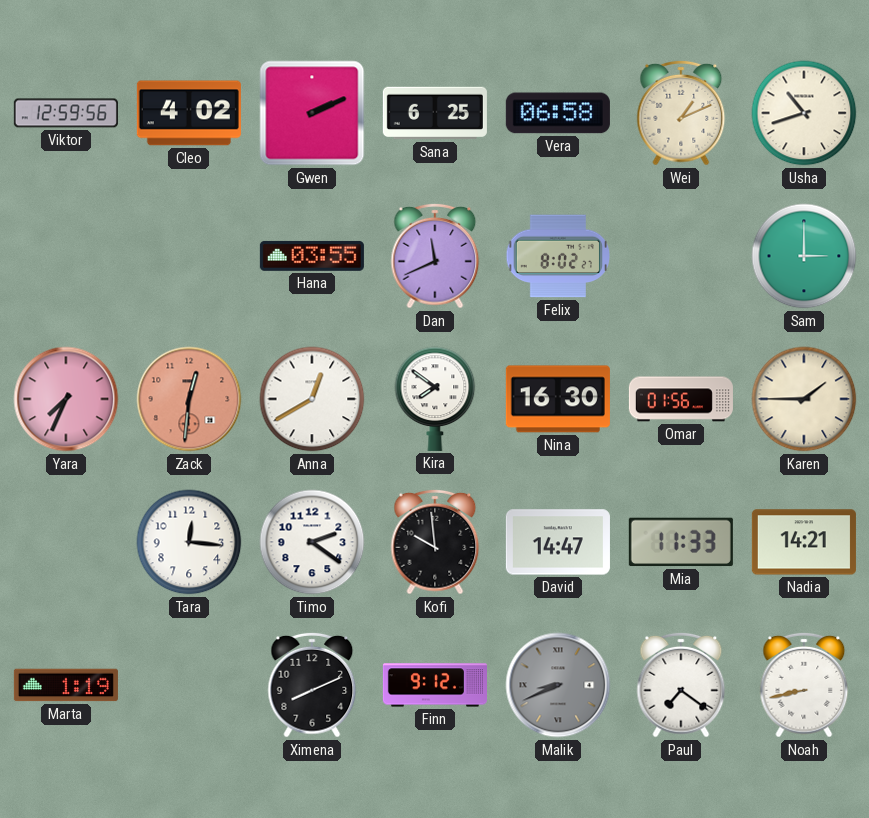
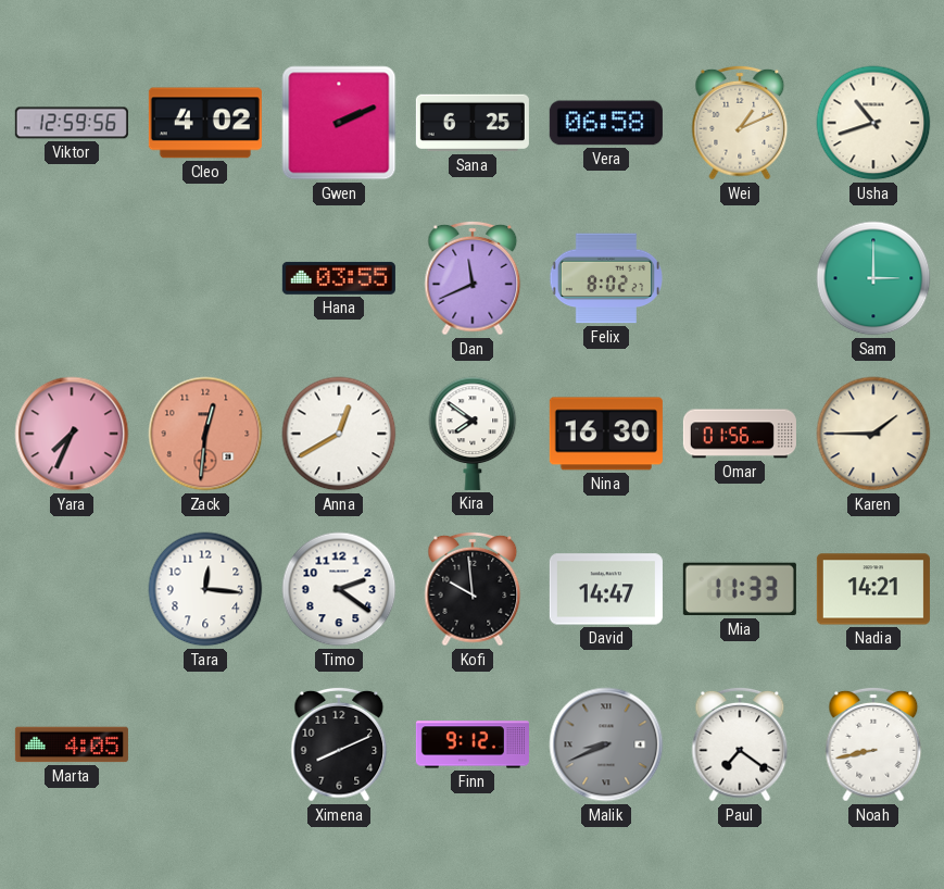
Marta: 1:19 -> 4:05
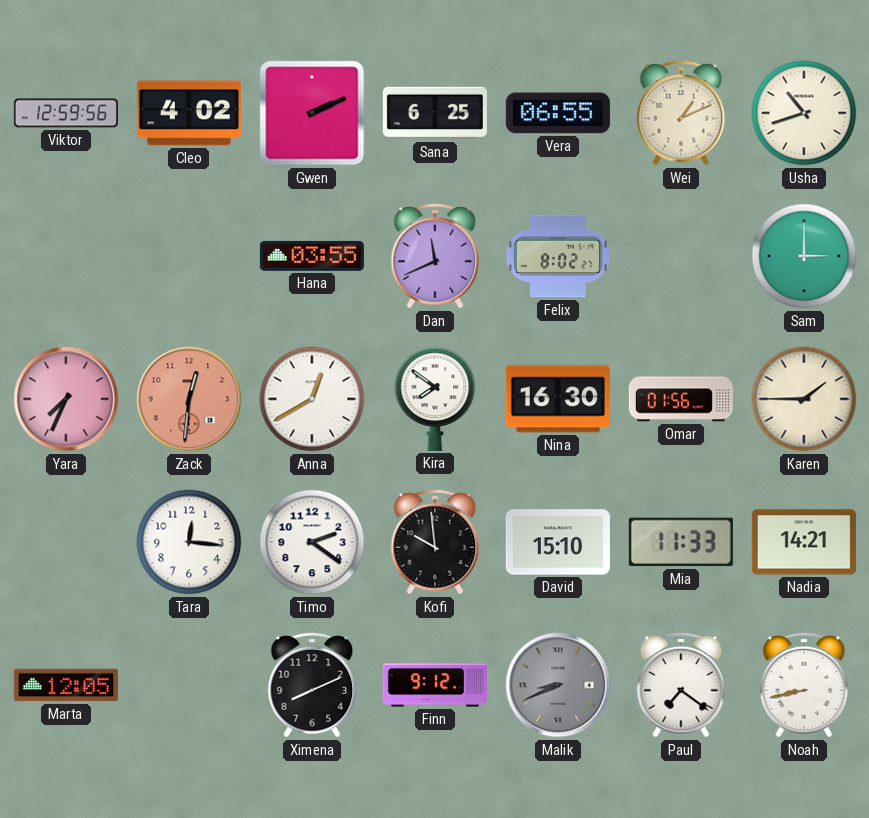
Vera: 06:58 -> 06:55
David: 14:47 -> 15:10
Marta: 4:05 -> 12:05
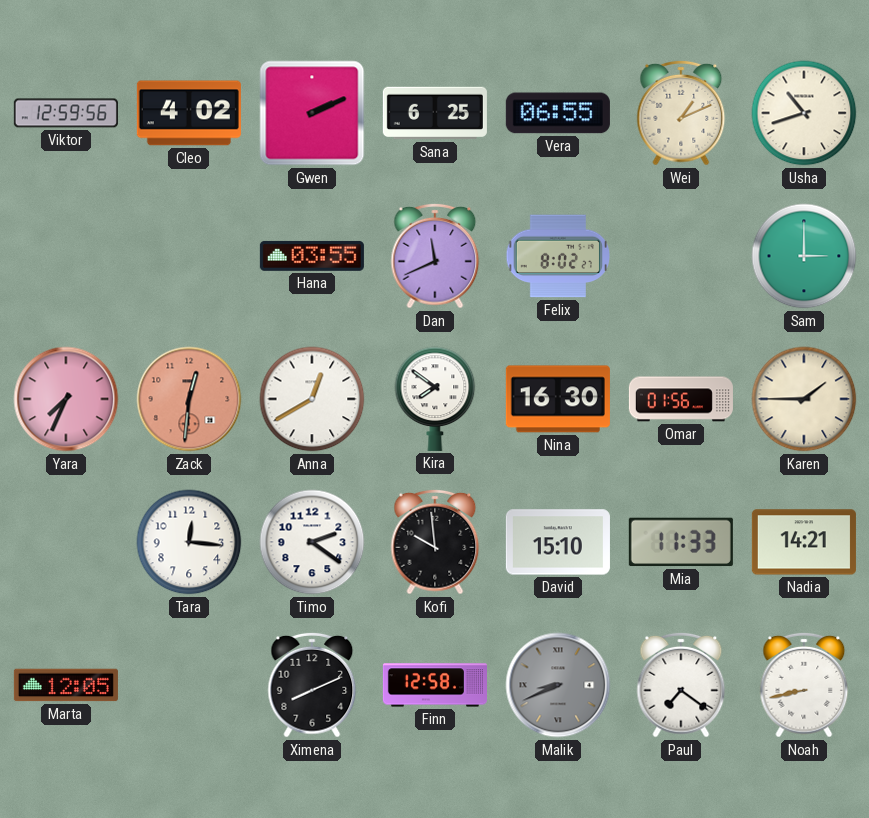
Finn: 9:12 -> 12:58
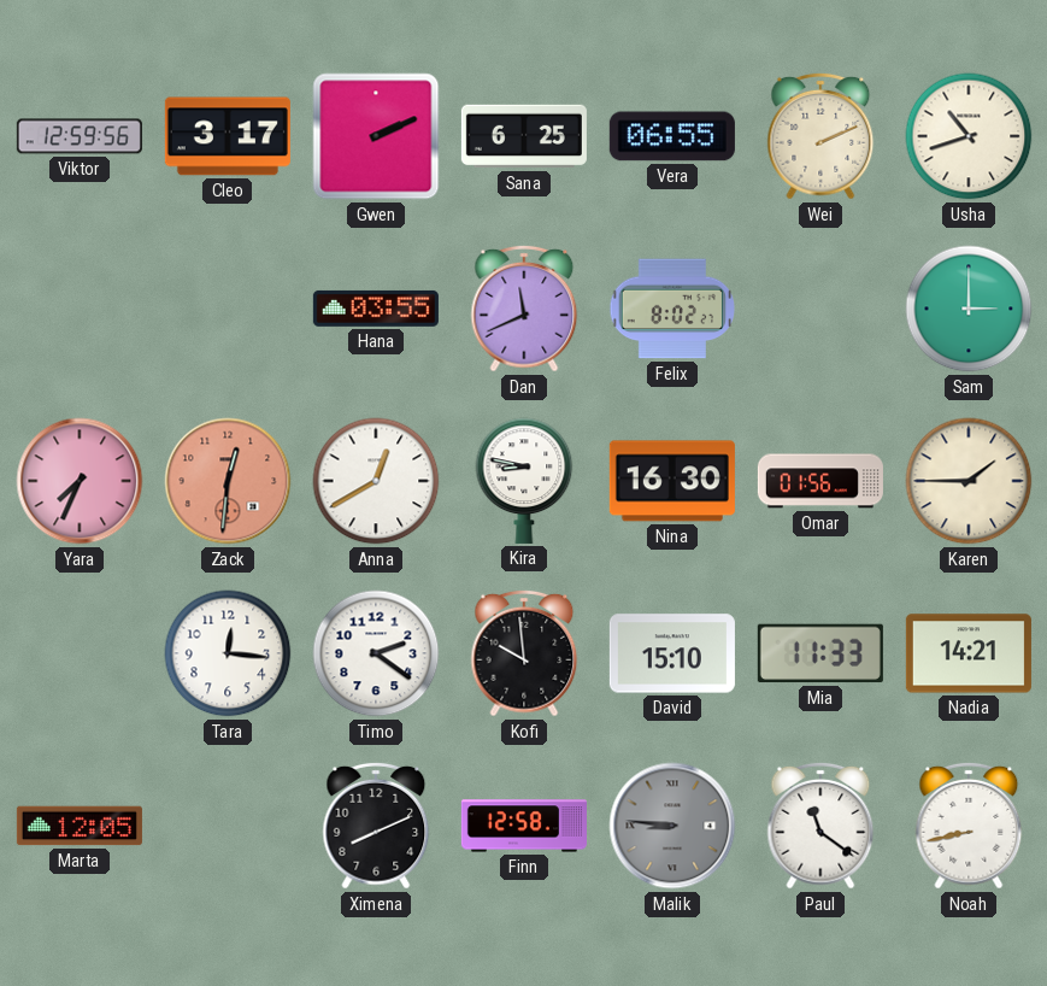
Cleo: 4:02 -> 3:17
Wei: 1:11 -> 2:11
Kira: 7:51 -> 8:47
Malik: 8:41 -> 8:46
Paul: 7:21 -> 11:21
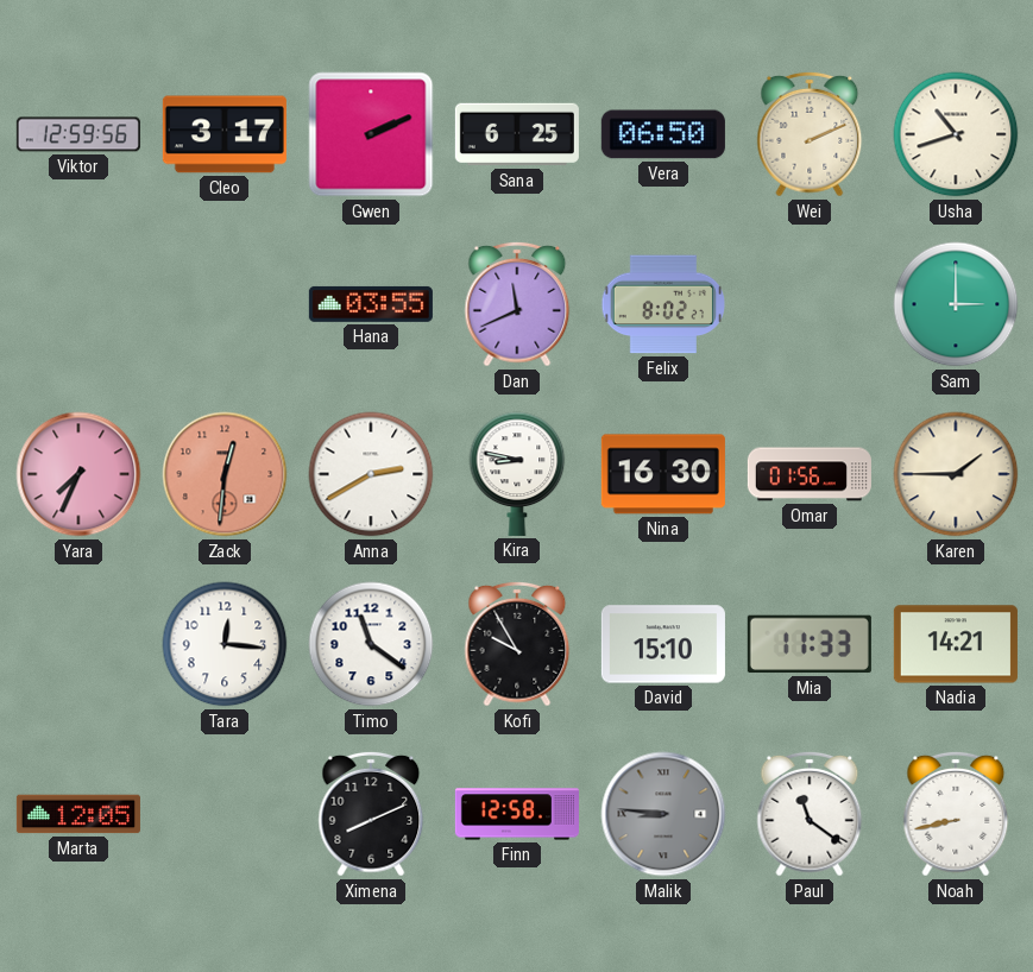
Vera: 06:55 -> 06:50
Anna: 12:40 -> 2:40
Timo: 2:21 -> 11:21
Kofi: 9:59 -> 9:55
